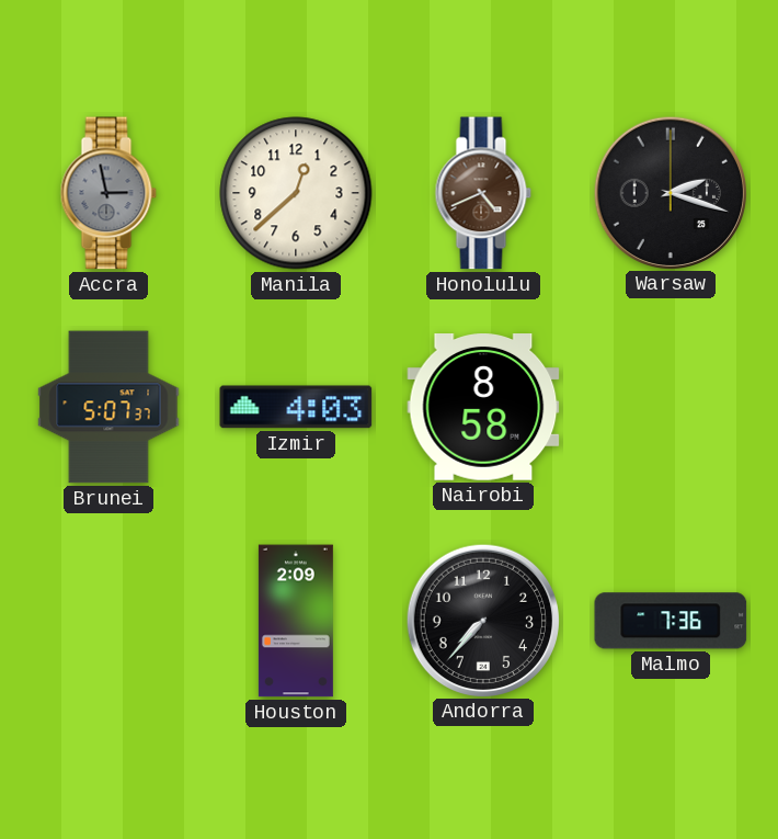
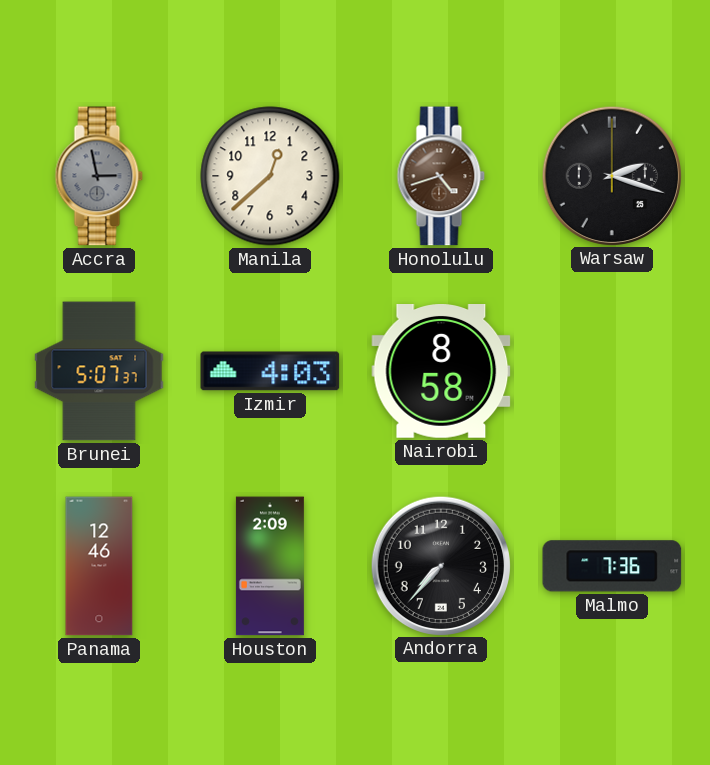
Honolulu: 4:41 -> 4:42
Panama: none -> 12:46
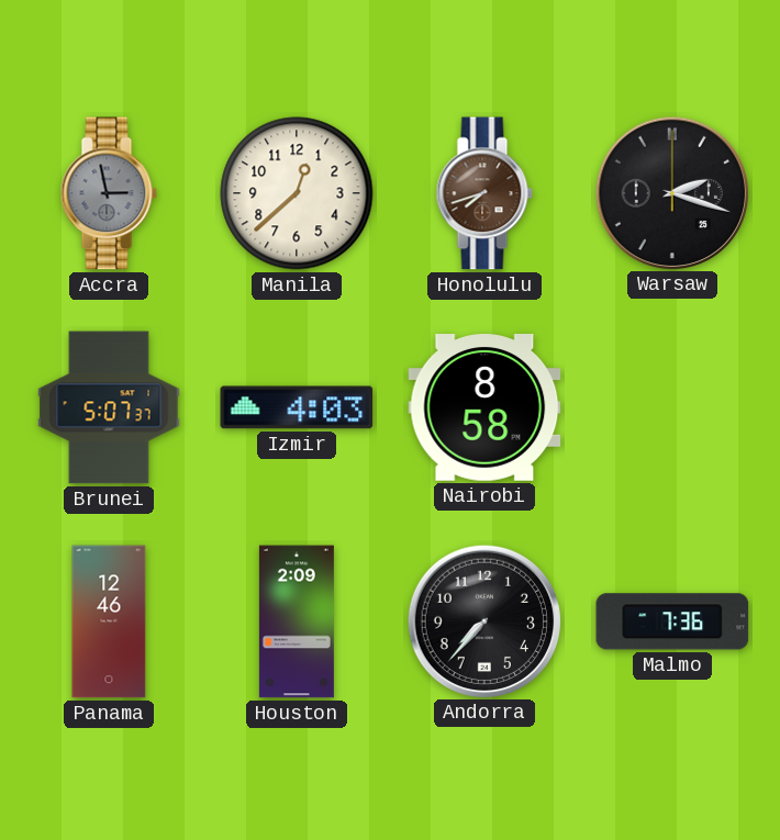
Honolulu: 4:42 -> 7:42
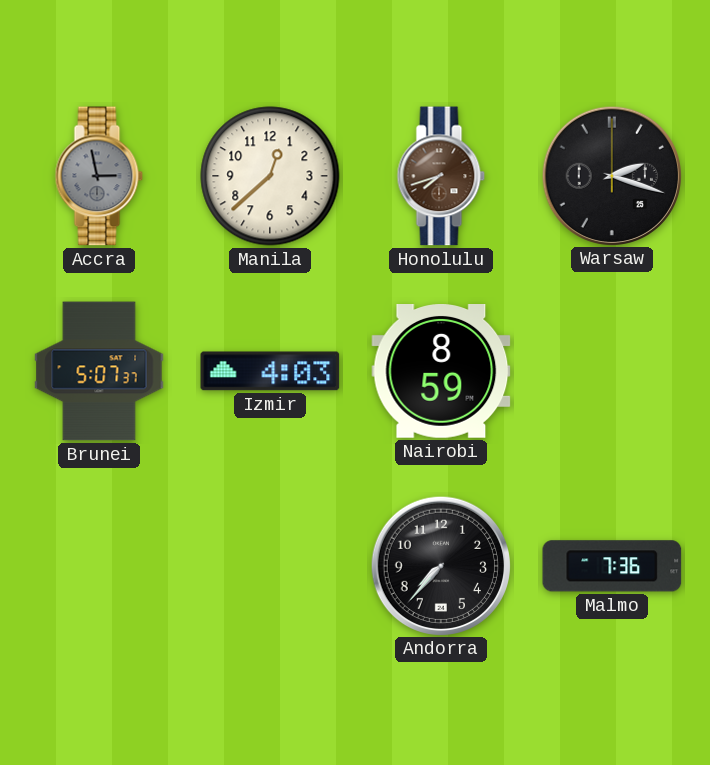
Nairobi: 8:58 -> 8:59
Panama: 12:46 -> none
Houston: 2:09 -> none
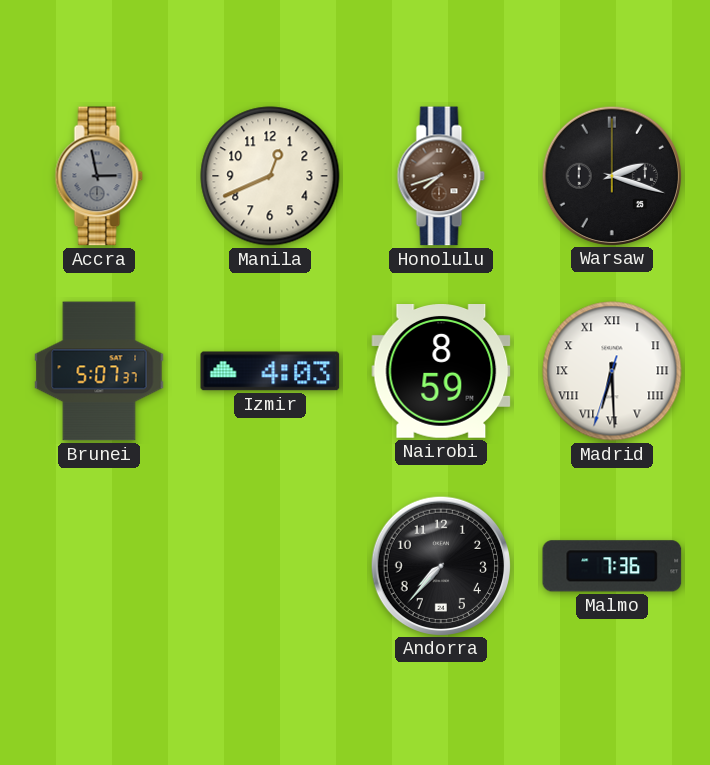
Manila: 12:38 -> 12:41
Madrid: none -> 6:29
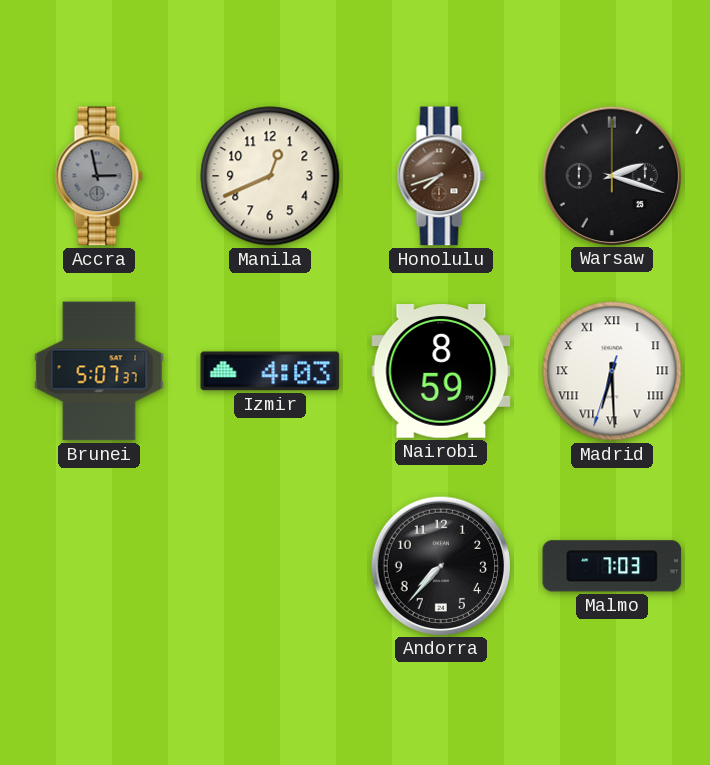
Malmo: 7:36 -> 7:03
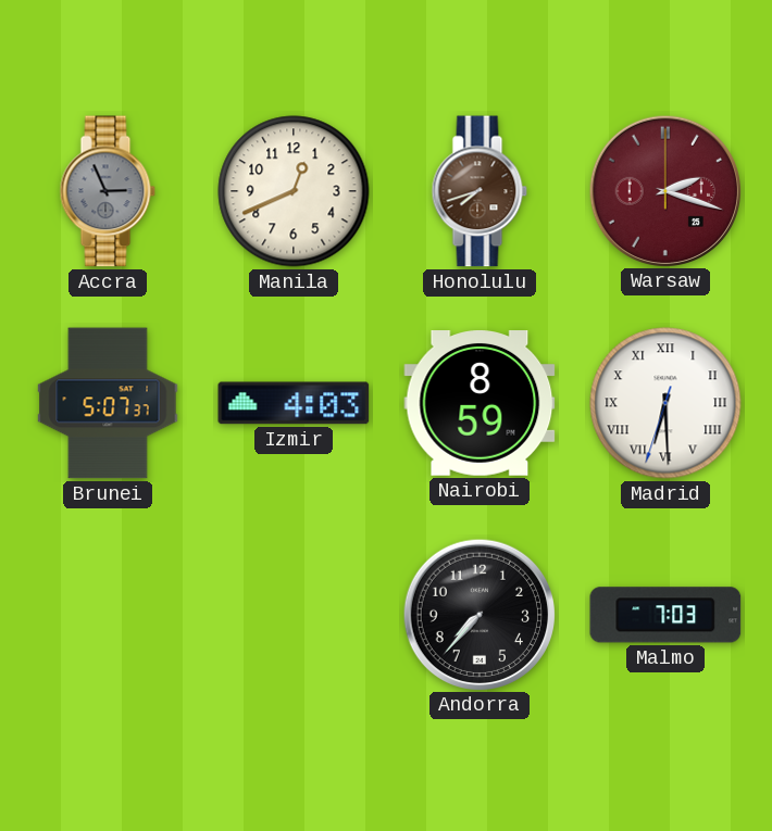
Accra: 2:58 -> 2:56
Warsaw dial: black -> burgundy
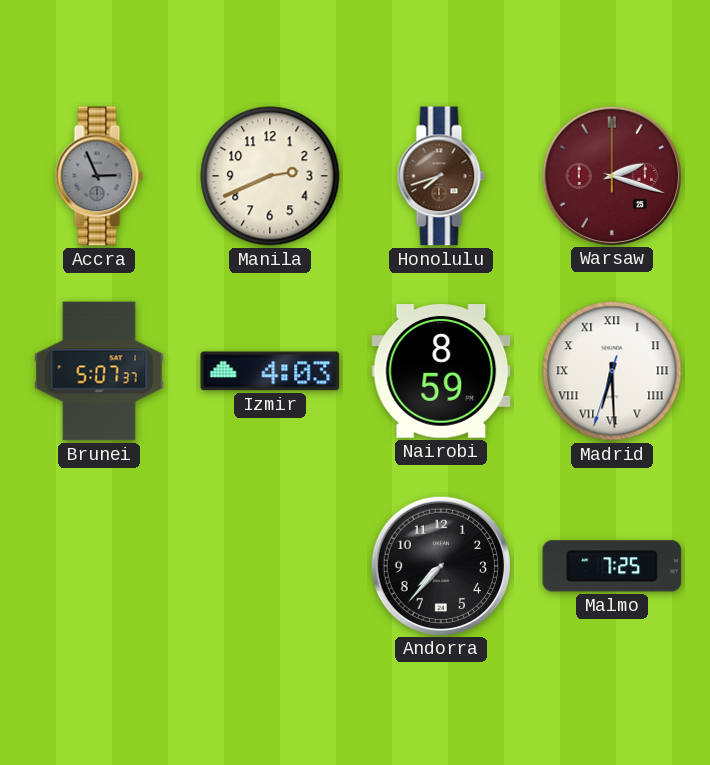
Manila: 12:41 -> 2:41
Malmo: 7:03 -> 7:25
